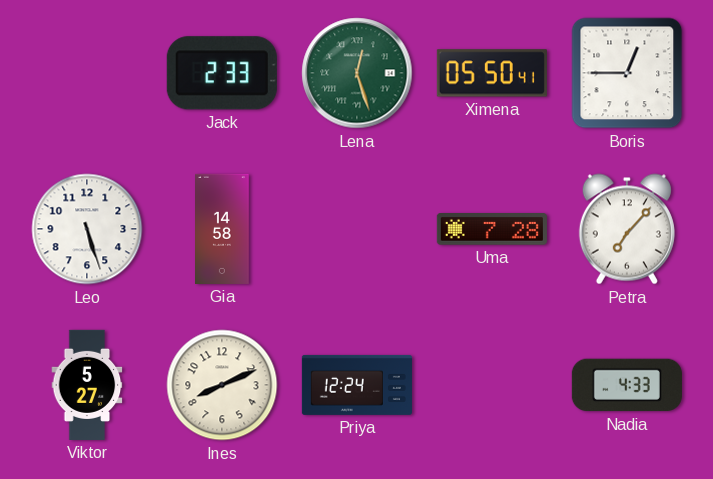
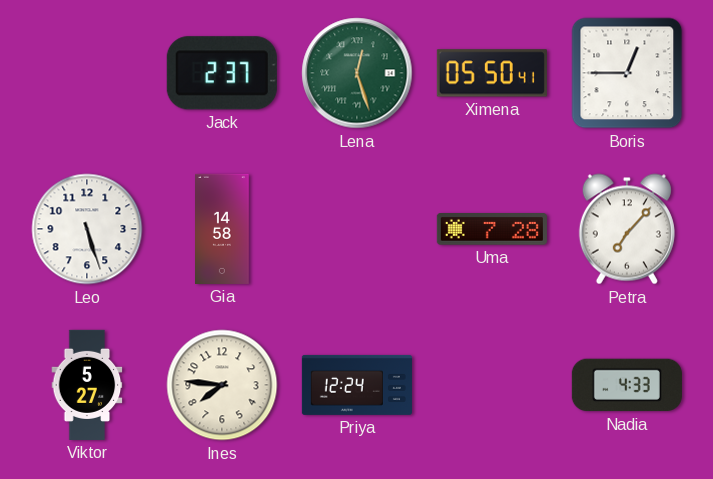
Jack: 2:33 -> 2:37
Ines: 8:11 -> 7:46
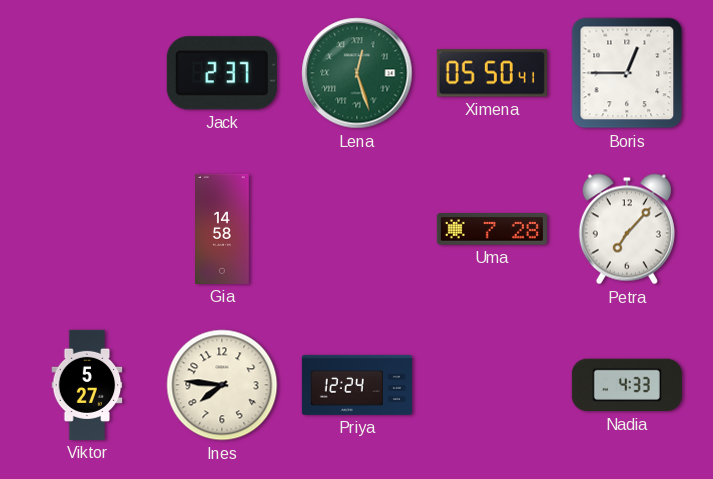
Leo: 5:27 -> none
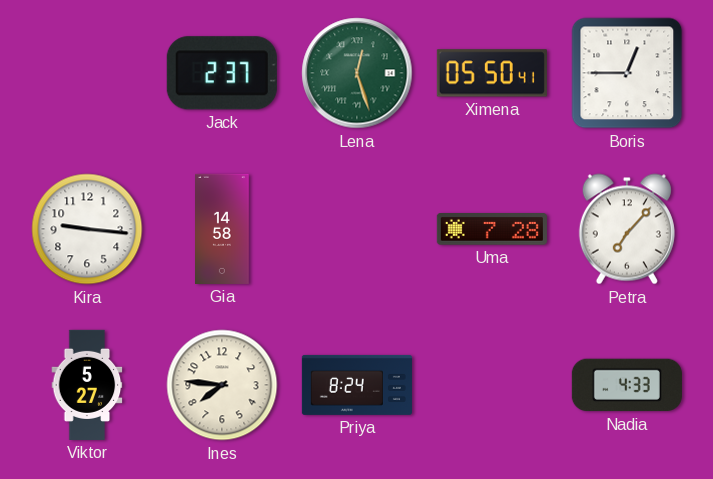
Kira: none -> 9:16
Priya: 12:24 -> 8:24
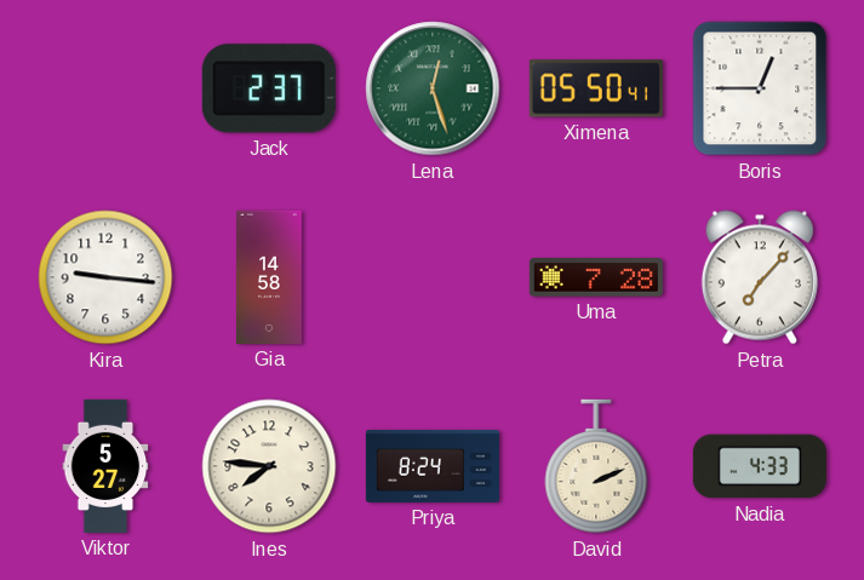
David: none -> 2:11
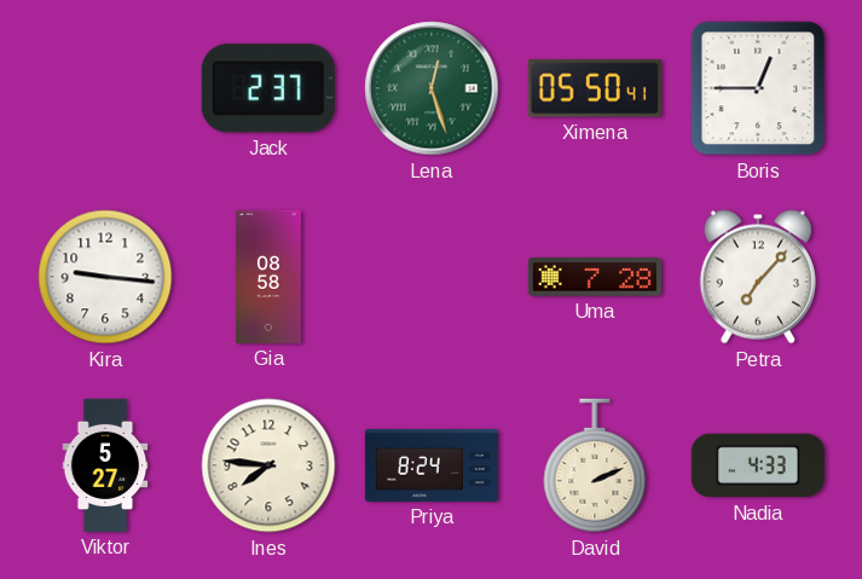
Gia: 14:58 -> 08:58
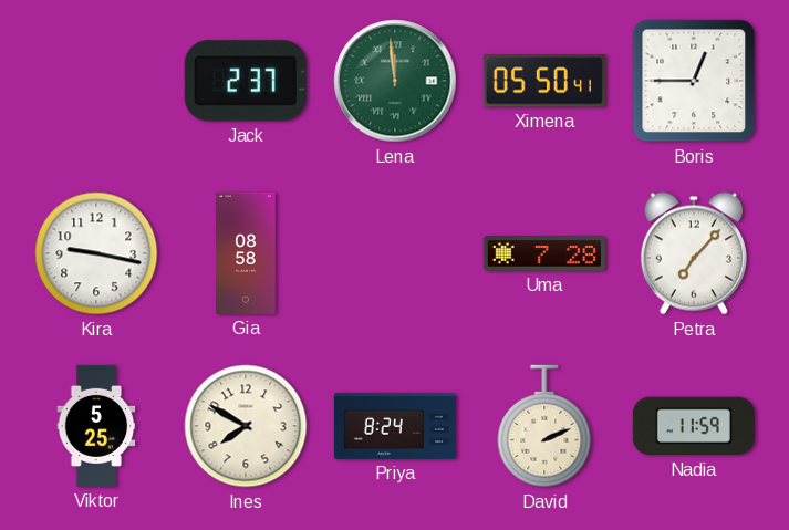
Lena: 12:27 -> 11:59
Kira: 9:16 -> 9:17
Viktor: 5:27 -> 5:25
Ines: 7:46 -> 7:50
Nadia: 4:33 -> 11:59
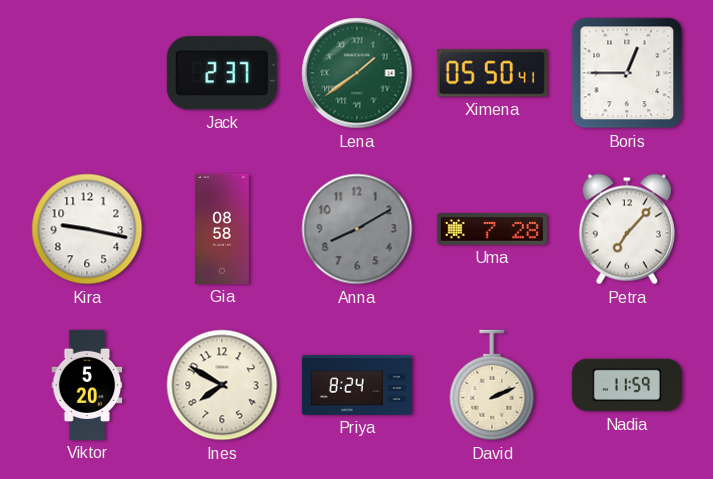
Lena: 11:59 -> 1:39
Anna: none -> 8:10
Viktor: 5:25 -> 5:20
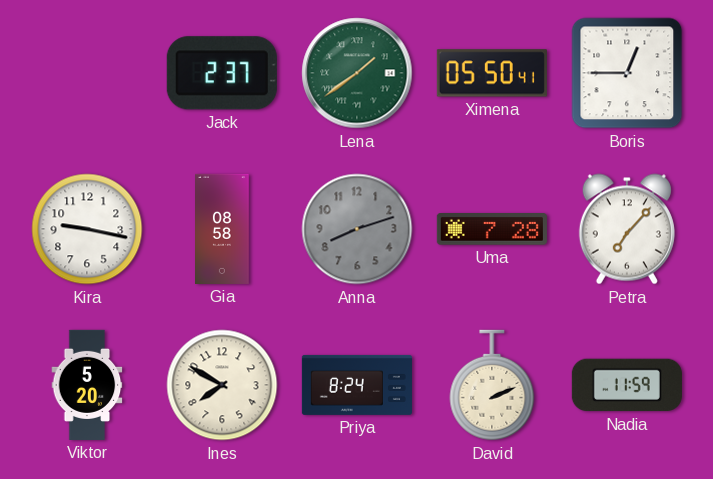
Anna: 8:10 -> 8:12
